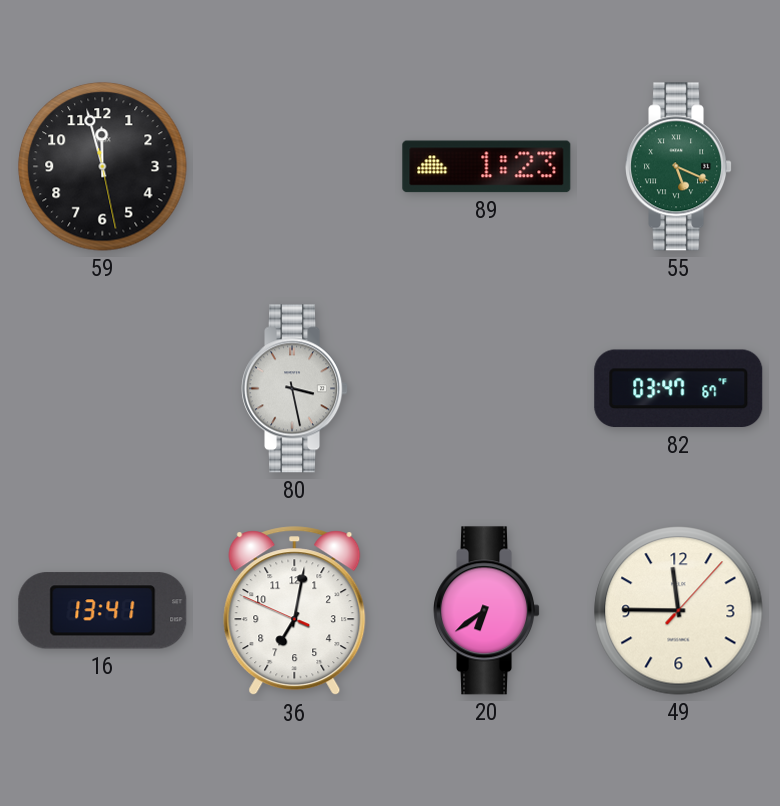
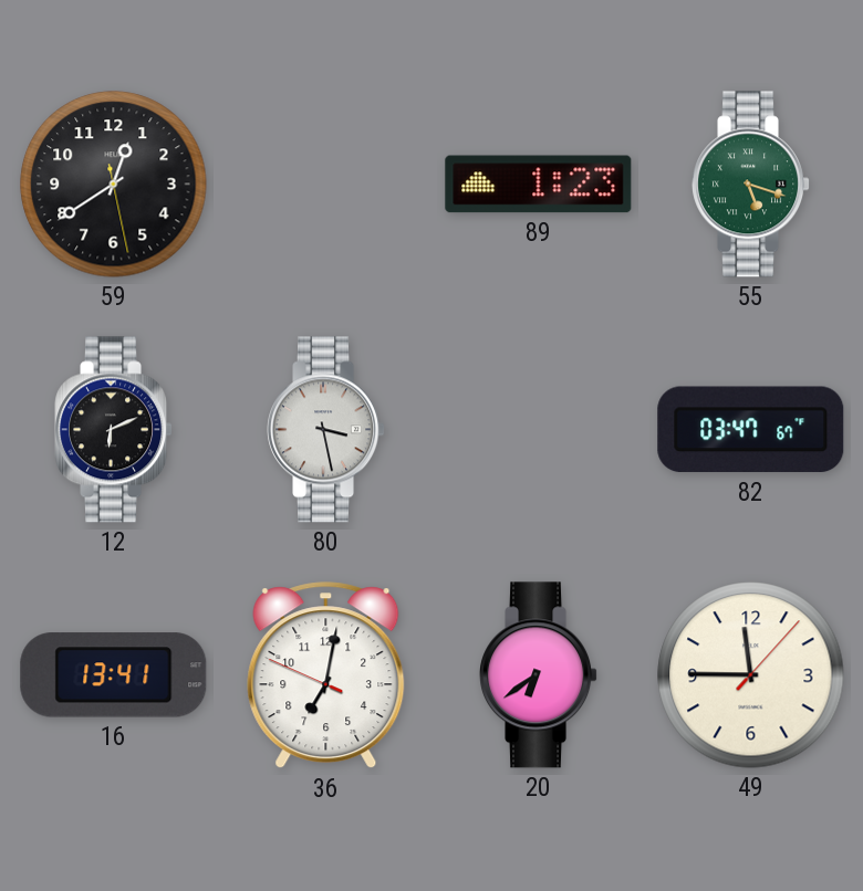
59: 11:57 -> 12:39
55: 5:19 -> 5:18
12: none -> 6:11
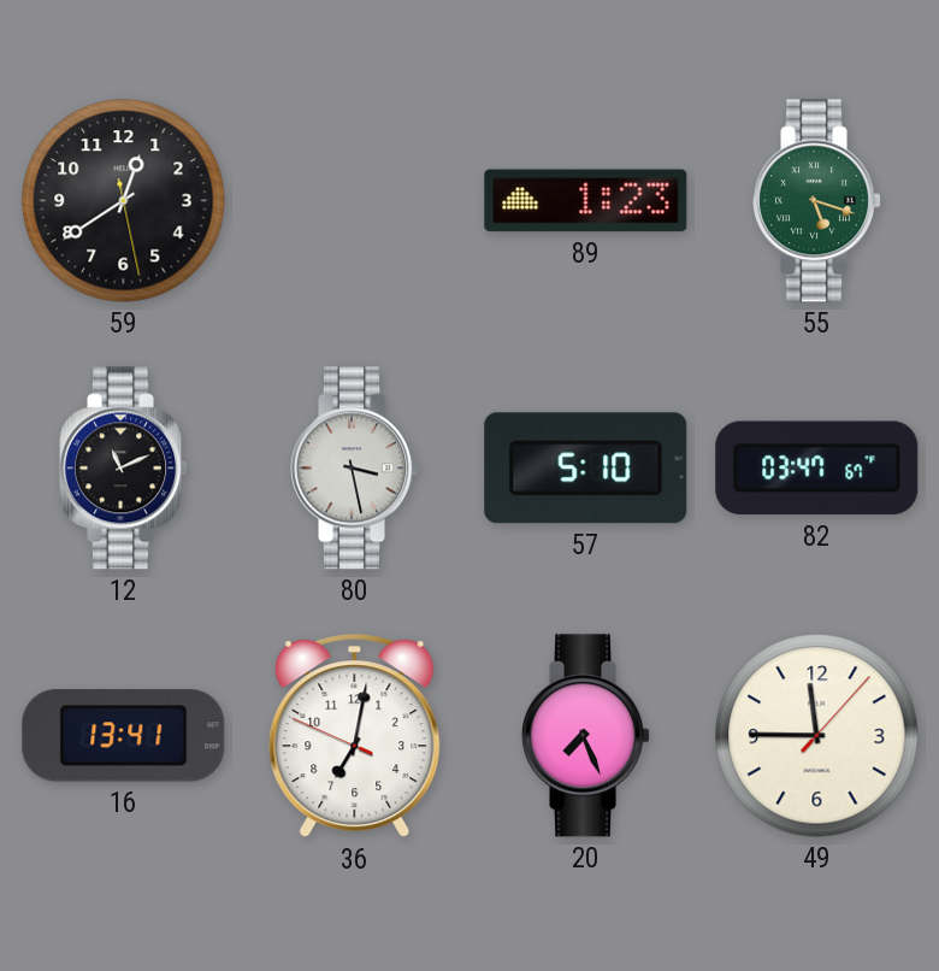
12: 6:11 -> 11:11
57: none -> 5:10
20: 6:39 -> 7:26
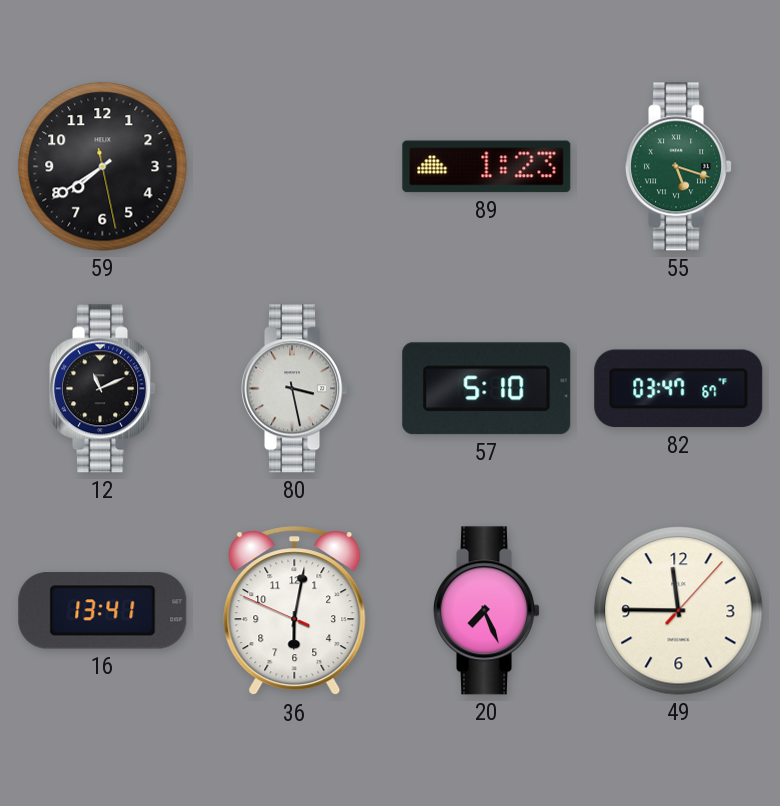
59: 12:39 -> 7:39
36: 7:01 -> 6:01
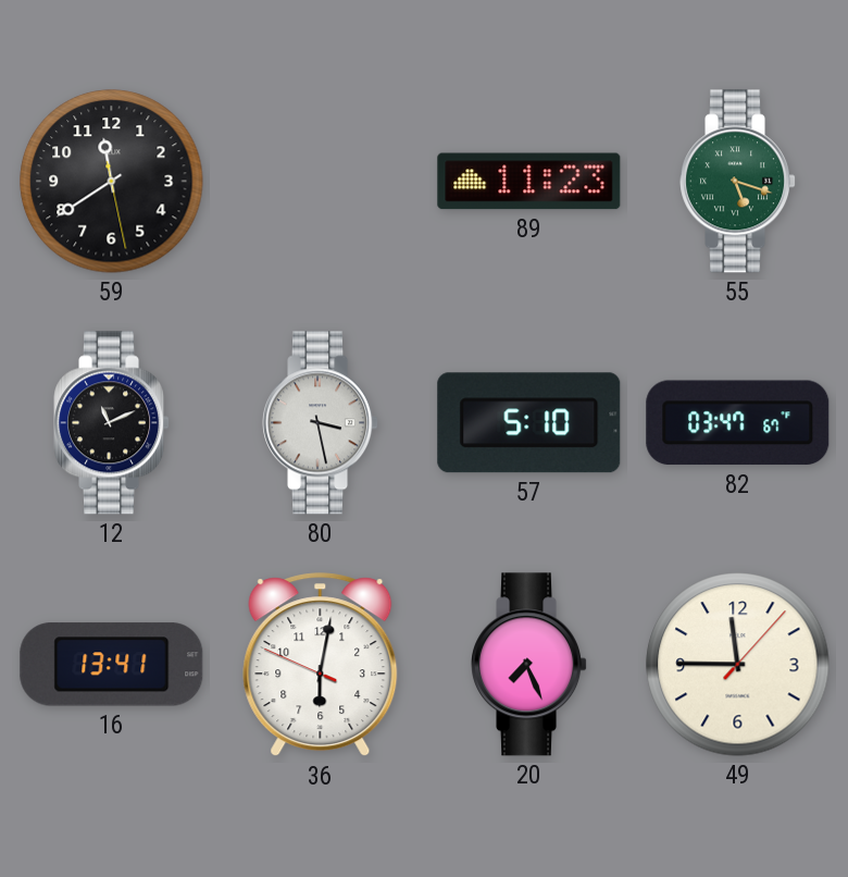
59: 7:39 -> 11:39
89: 1:23 -> 11:23
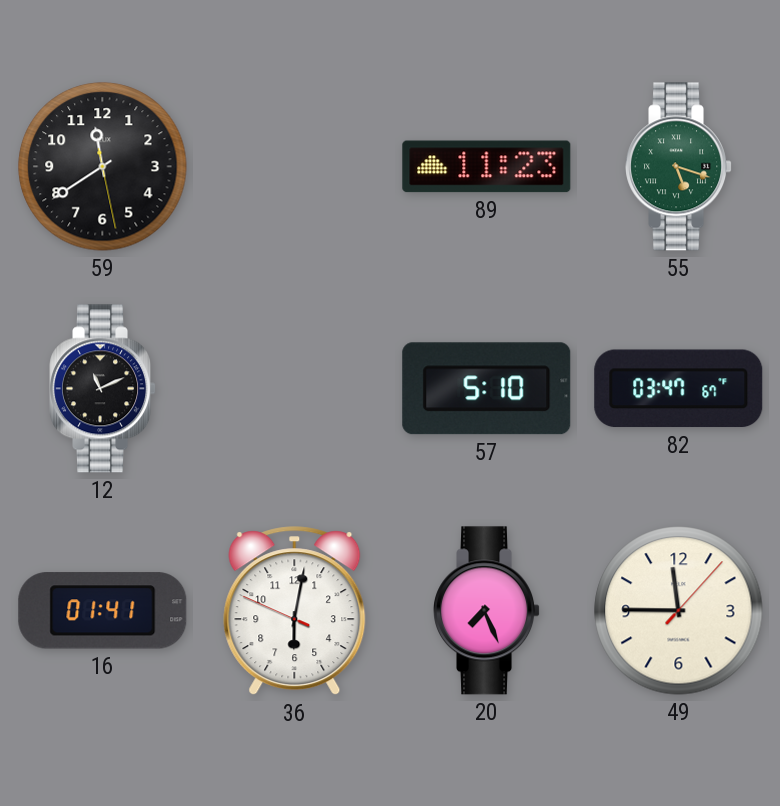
80: 3:28 -> none
16: 13:41 -> 01:41
